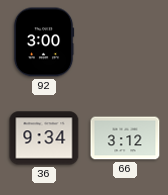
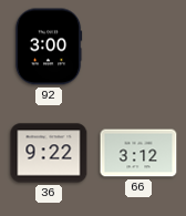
36: 9:34 -> 9:22
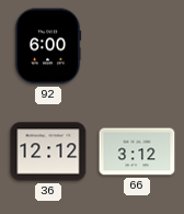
92: 3:00 -> 6:00
36: 9:22 -> 12:12
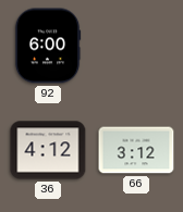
36: 12:12 -> 4:12
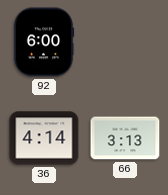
36: 4:12 -> 4:14
66: 3:12 -> 3:13
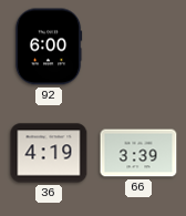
36: 4:14 -> 4:19
66: 3:13 -> 3:39
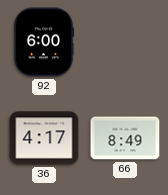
36: 4:19 -> 4:17
66: 3:39 -> 8:49
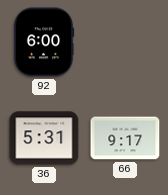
36: 4:17 -> 5:31
66: 8:49 -> 9:17
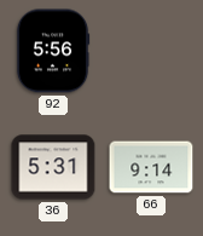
92: 6:00 -> 5:56
66: 9:17 -> 9:14
